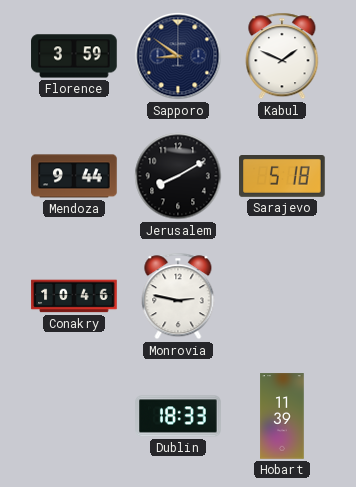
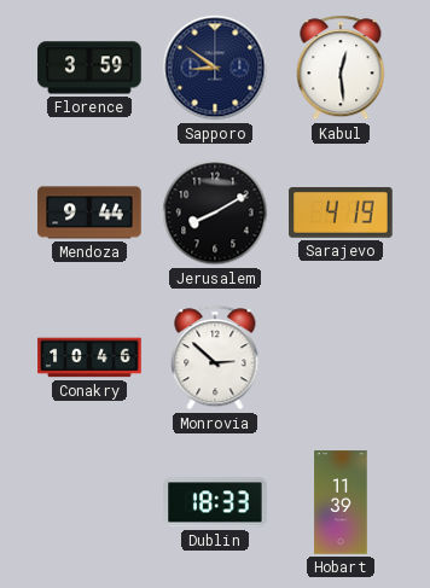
Kabul: 1:49 -> 12:29
Sarajevo: 5:18 -> 4:19
Monrovia: 2:47 -> 2:52
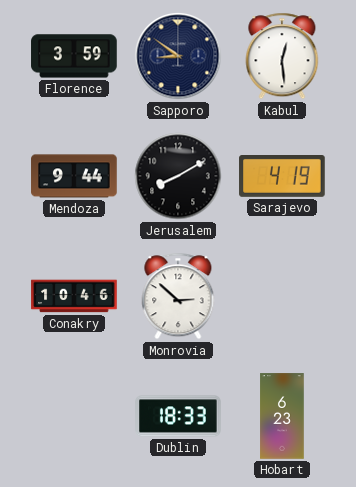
Hobart: 11:39 -> 6:23
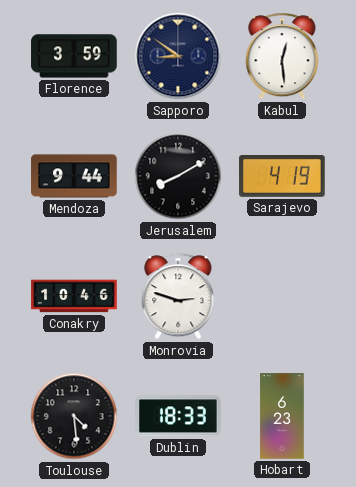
Monrovia: 2:52 -> 2:48
Toulouse: none -> 4:29
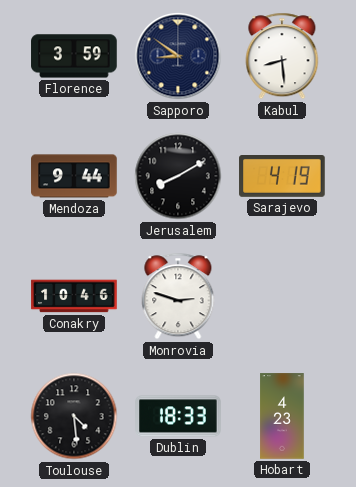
Kabul: 12:29 -> 8:29
Hobart: 6:23 -> 4:23
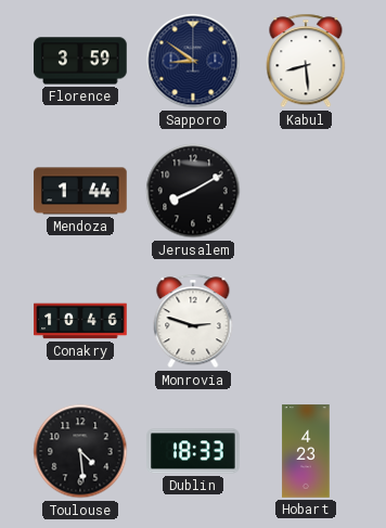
Mendoza: 9:44 -> 1:44
Sarajevo: 4:19 -> none
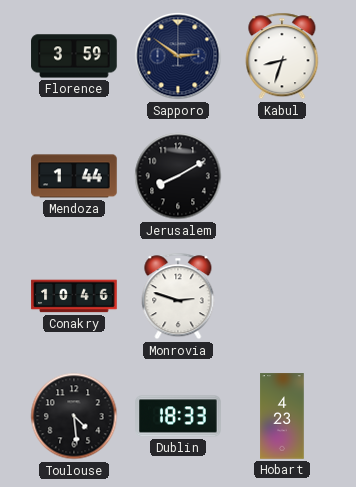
Sapporo: 8:51 -> 2:51
Kabul: 8:29 -> 8:33
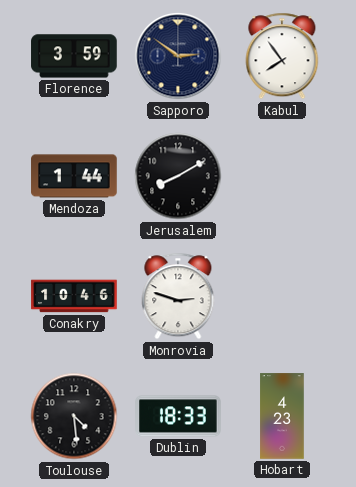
Kabul: 8:33 -> 7:54
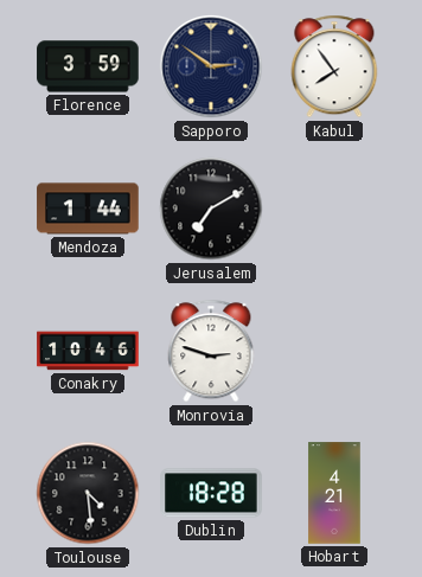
Jerusalem: 8:10 -> 7:10
Dublin: 18:33 -> 18:28
Hobart: 4:23 -> 4:21
